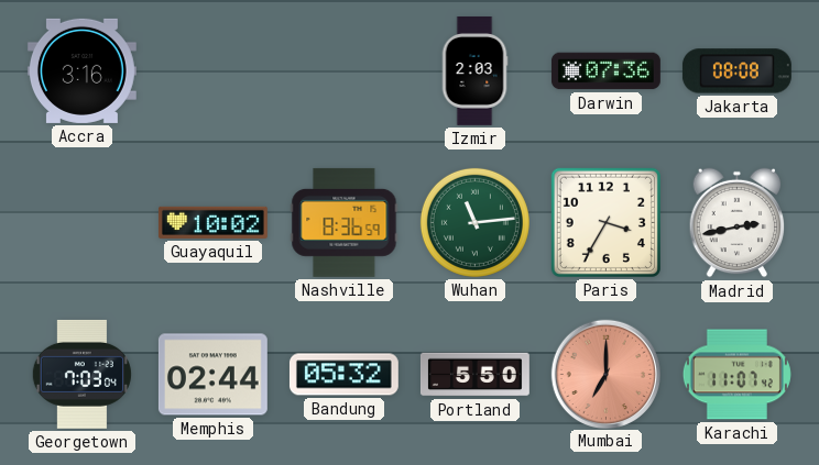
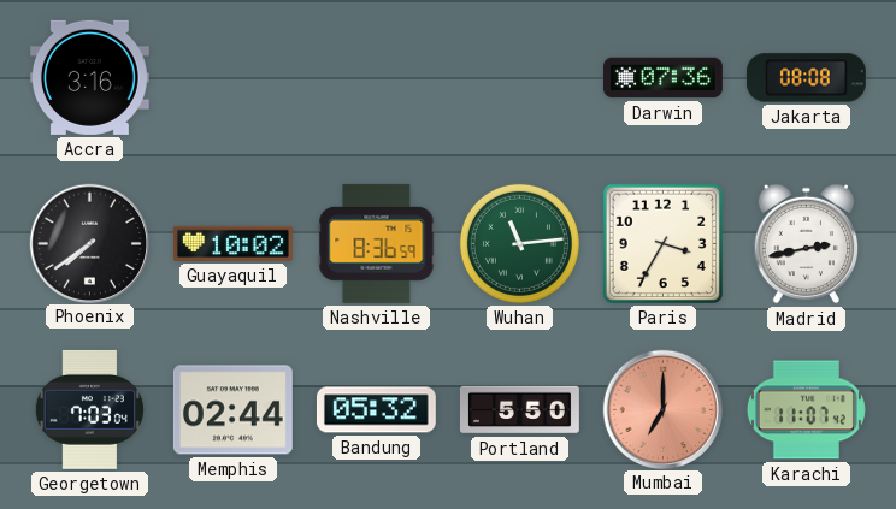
Izmir: 2:03 -> none
Phoenix: none -> 7:39
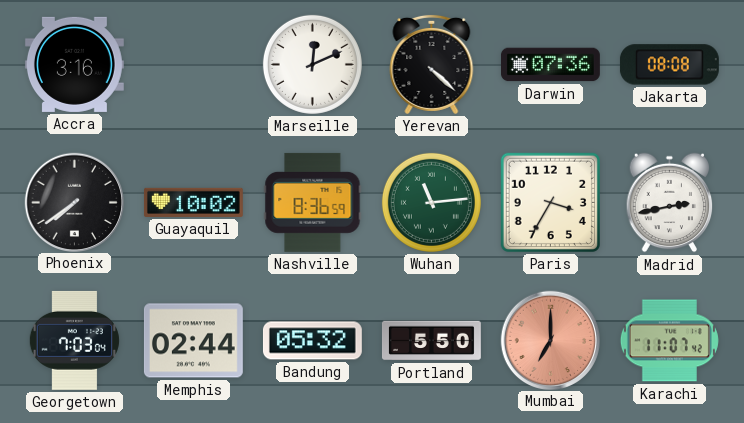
Marseille: none -> 12:11
Yerevan: none -> 4:22
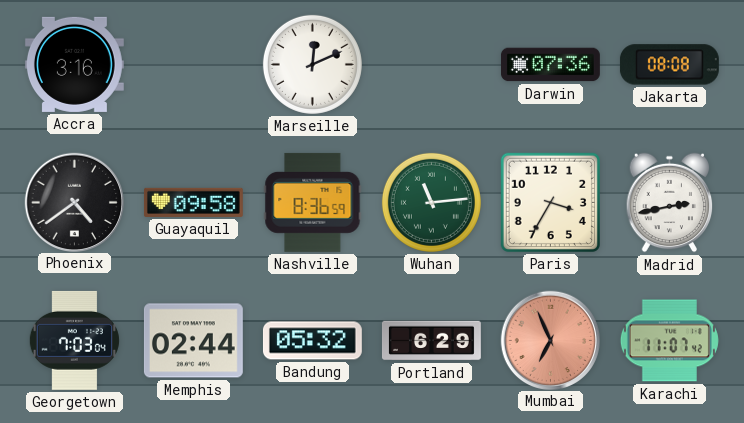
Yerevan: 4:22 -> none
Phoenix: 7:39 -> 4:39
Guayaquil: 10:02 -> 09:58
Portland: 5:50 -> 6:29
Mumbai: 7:00 -> 6:56
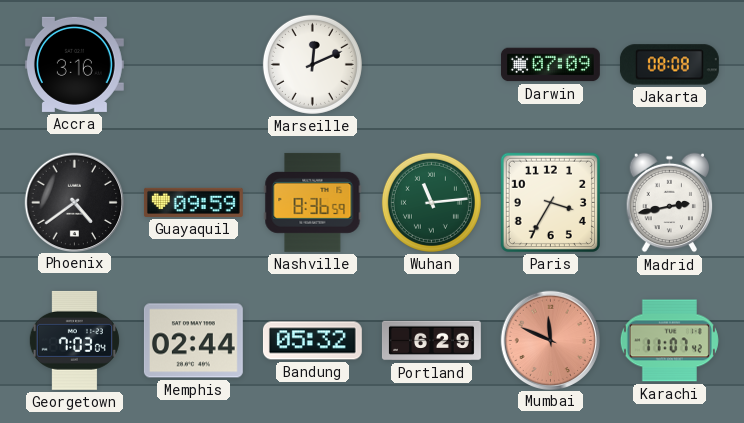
Darwin: 07:36 -> 07:09
Guayaquil: 09:58 -> 09:59
Mumbai: 6:56 -> 11:49
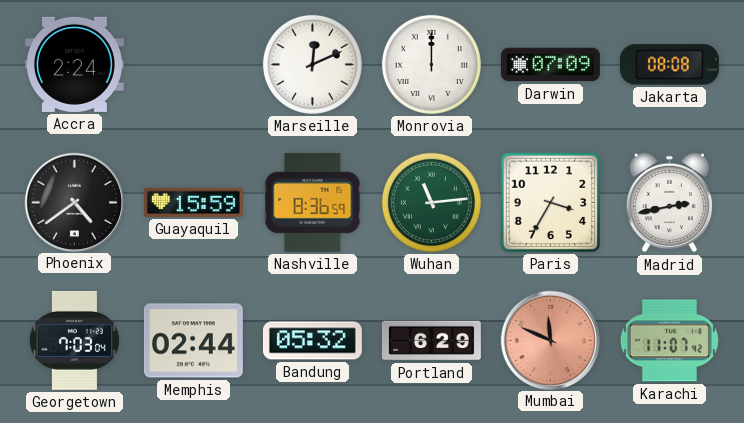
Accra: 3:16 -> 2:24
Monrovia: none -> 12:00
Guayaquil: 09:59 -> 15:59
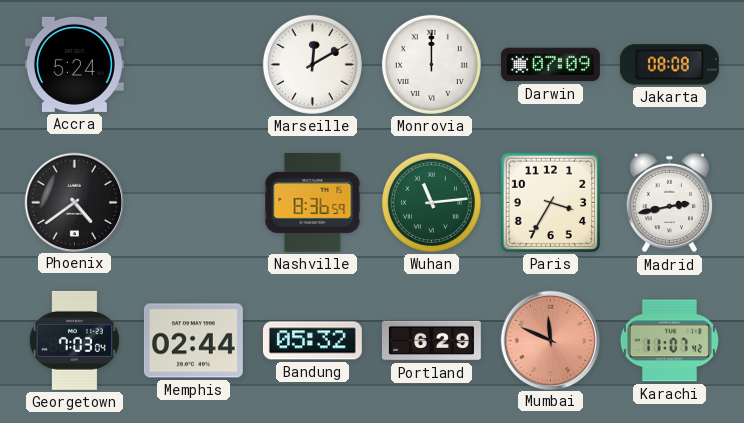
Accra: 2:24 -> 5:24
Marseille: 12:11 -> 12:10
Guayaquil: 15:59 -> none
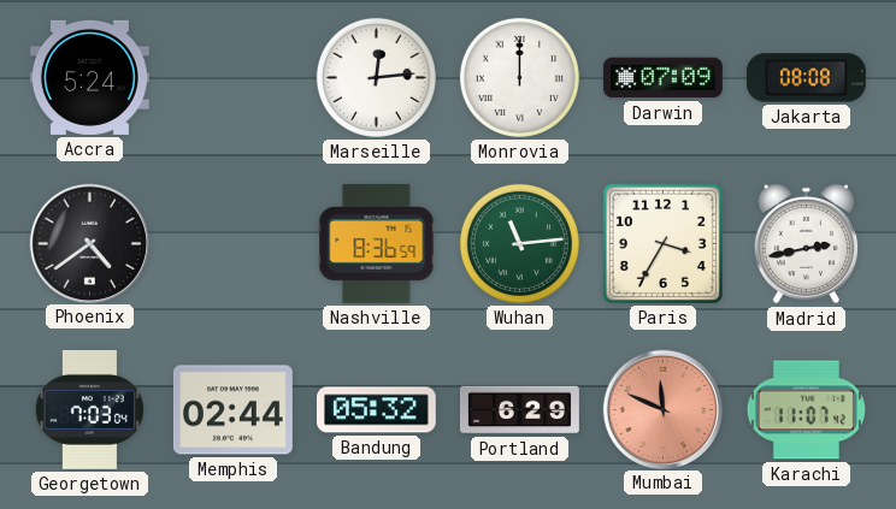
Marseille: 12:10 -> 12:14
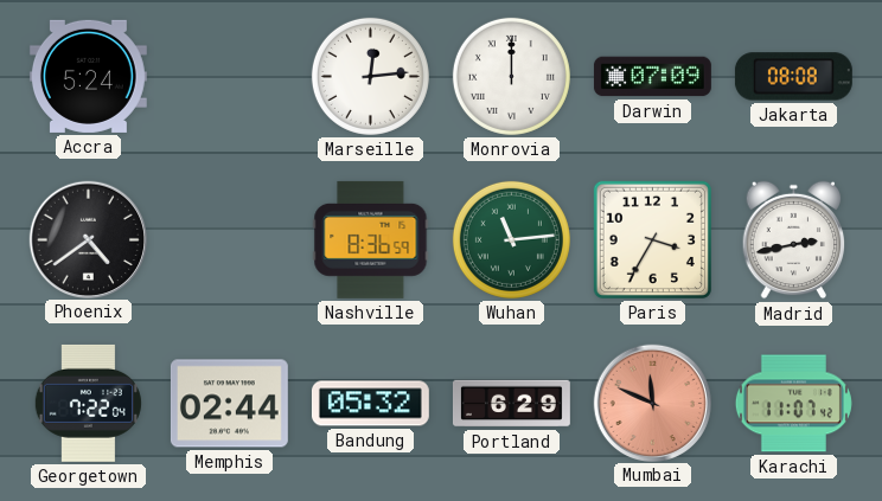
Georgetown: 7:03 -> 7:22
